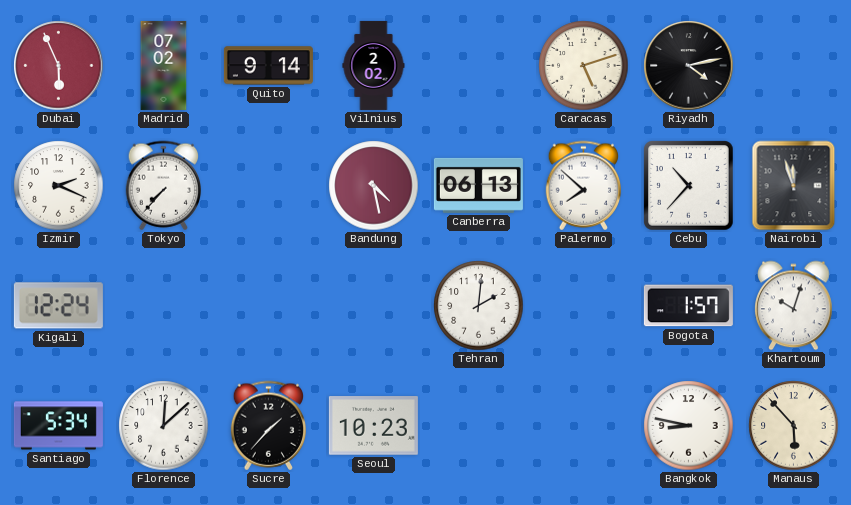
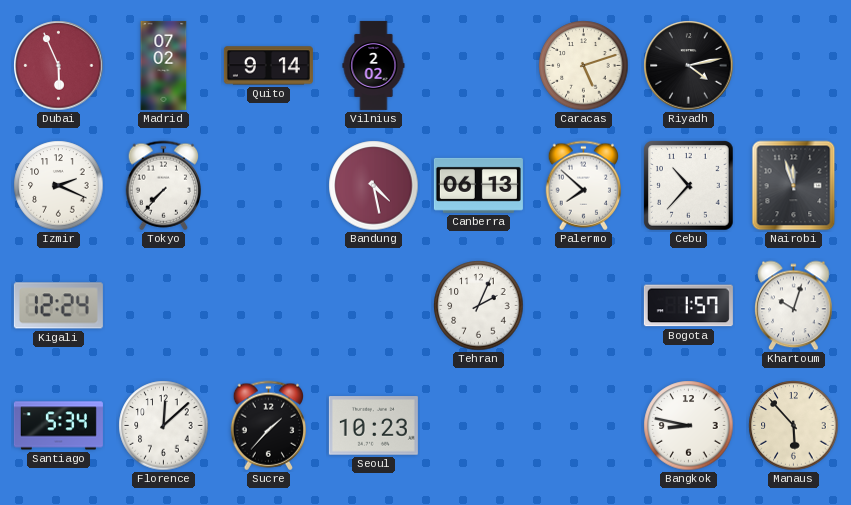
Tehran: 2:01 -> 2:04
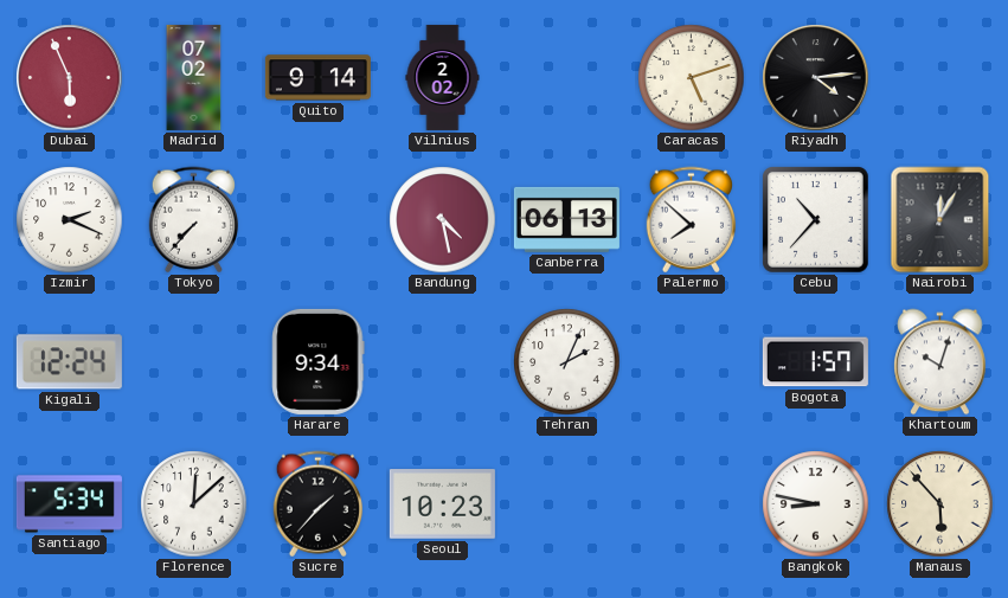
Riyadh: 4:13 -> 4:14
Nairobi: 11:57 -> 12:05
Harare: none -> 9:34
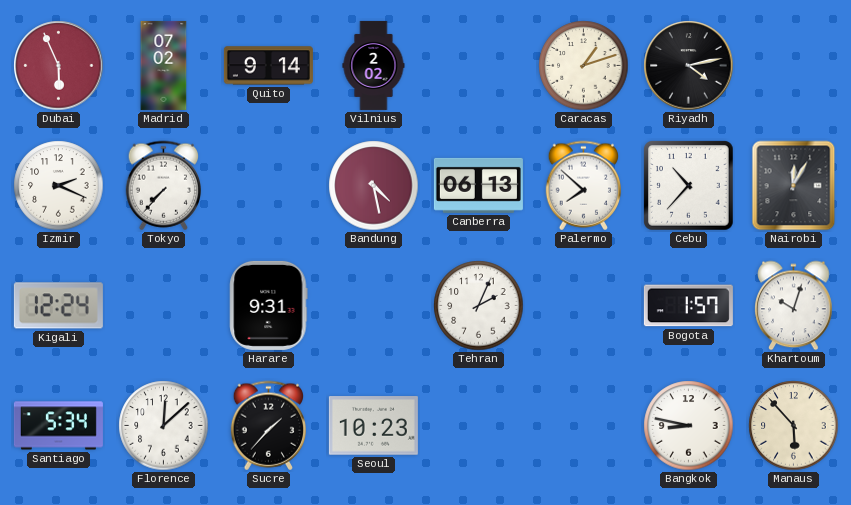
Caracas: 5:12 -> 1:12
Riyadh: 4:14 -> 4:13
Harare: 9:34 -> 9:31
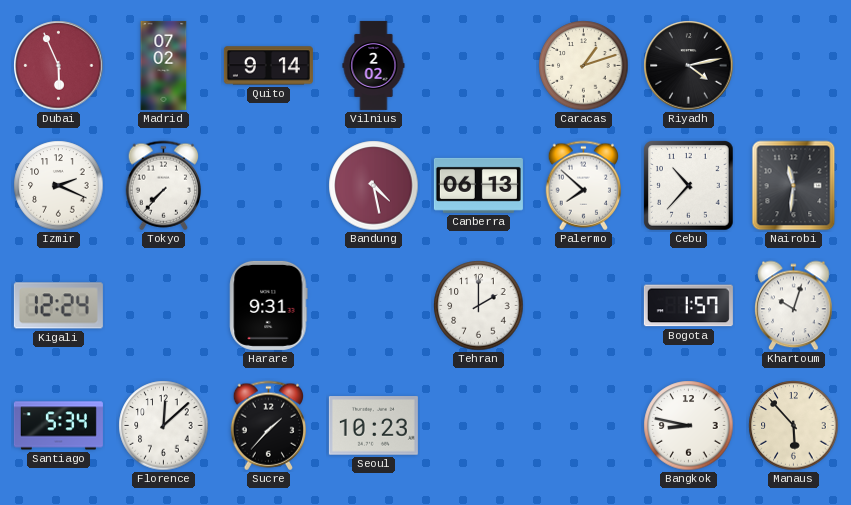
Nairobi: 12:05 -> 11:31
Tehran: 2:04 -> 2:00
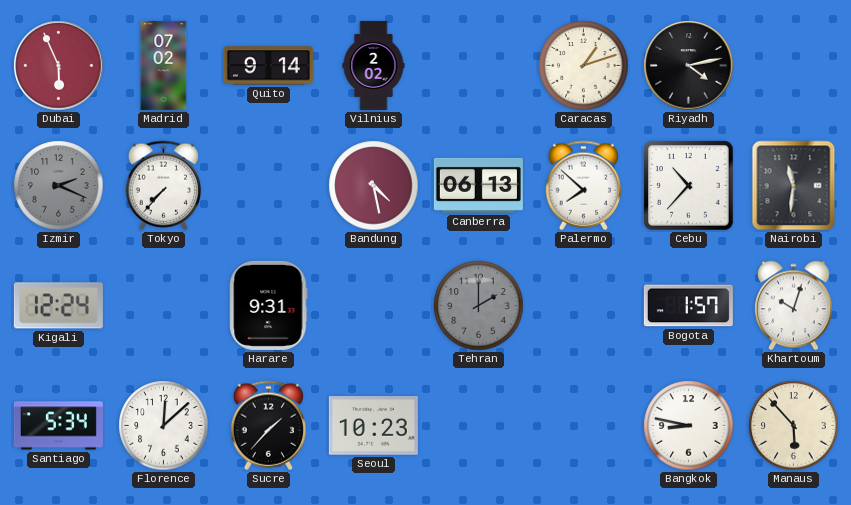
Izmir dial: white -> grey
Tehran dial: white -> grey
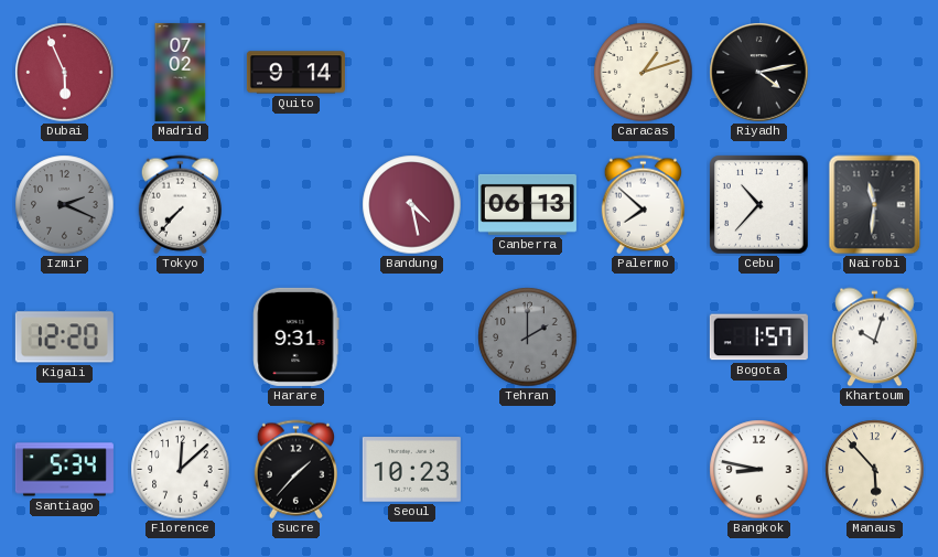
Vilnius: 2:02 -> none
Kigali: 12:24 -> 12:20
